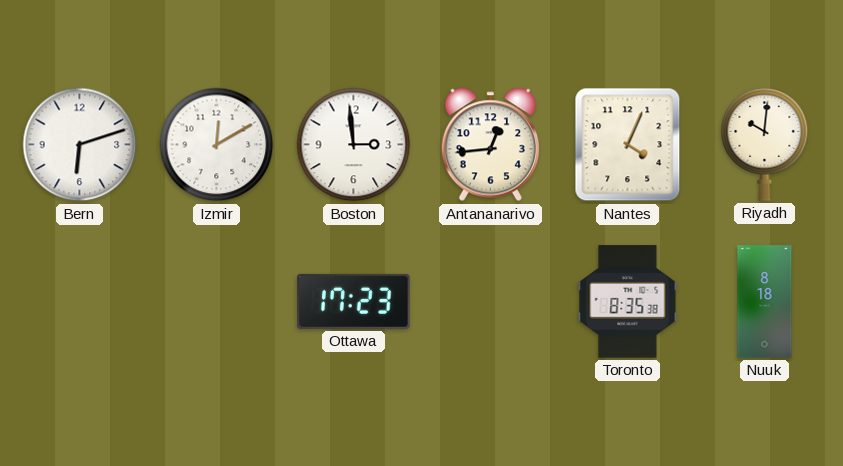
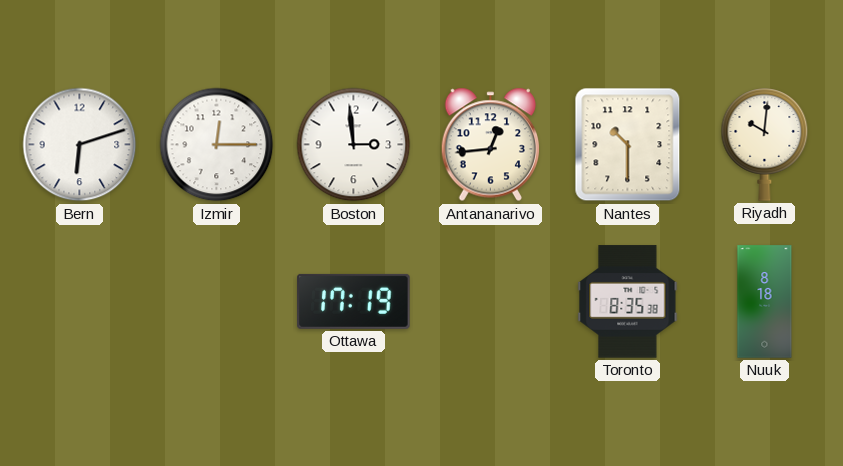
Izmir: 12:10 -> 12:15
Nantes: 4:04 -> 10:30
Ottawa: 17:23 -> 17:19
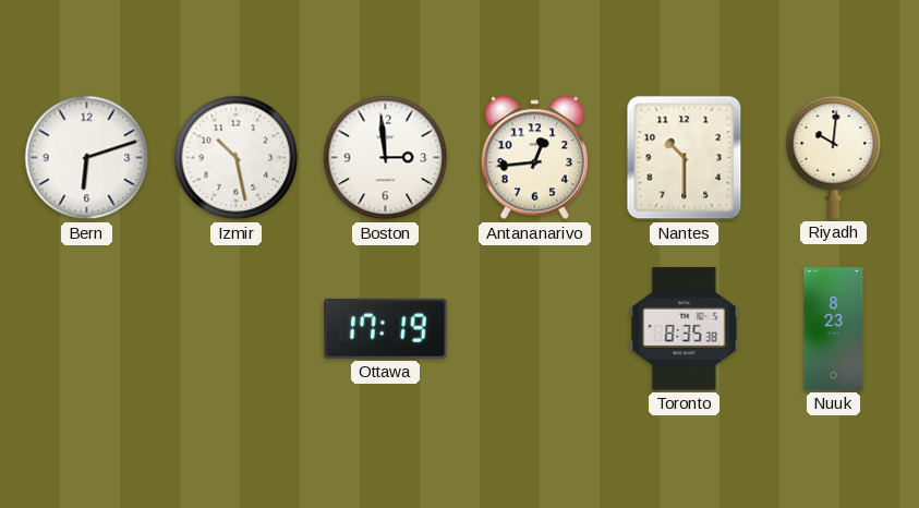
Izmir: 12:15 -> 10:28
Nuuk: 8:18 -> 8:23
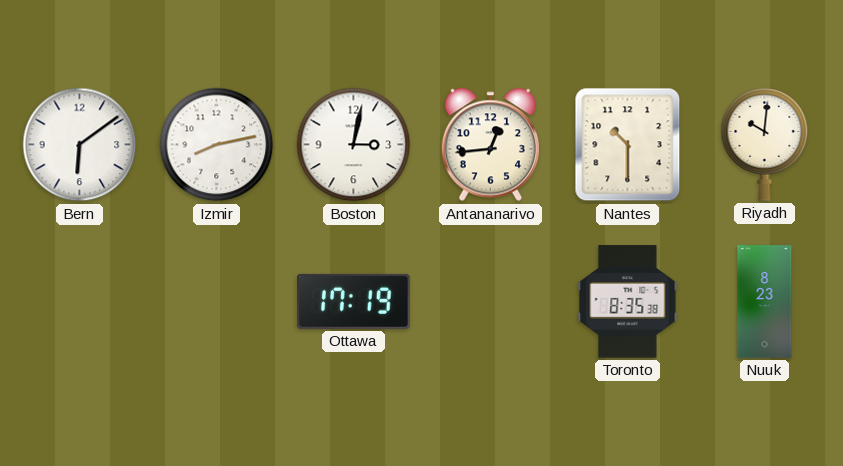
Bern: 6:12 -> 6:09
Izmir: 10:28 -> 8:13
Boston: 2:59 -> 3:02
